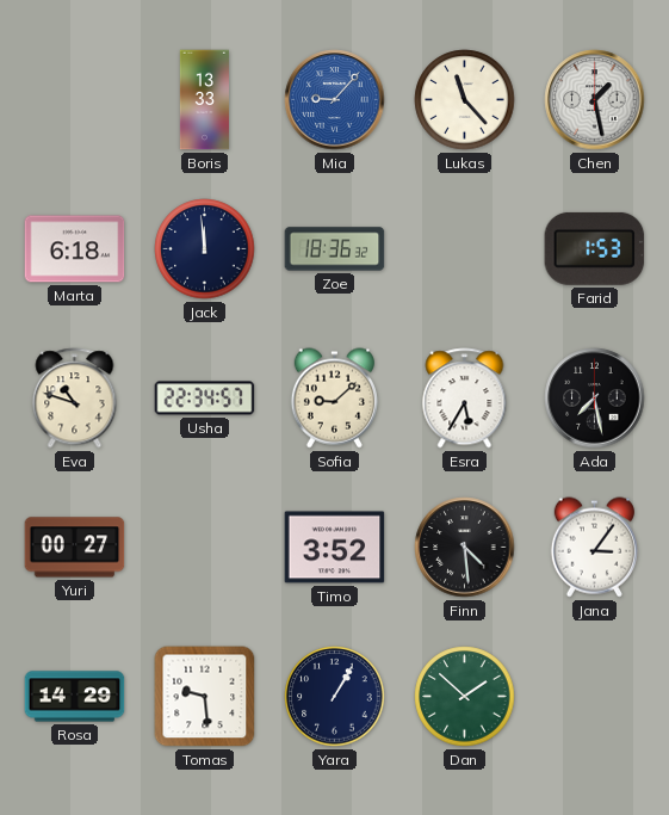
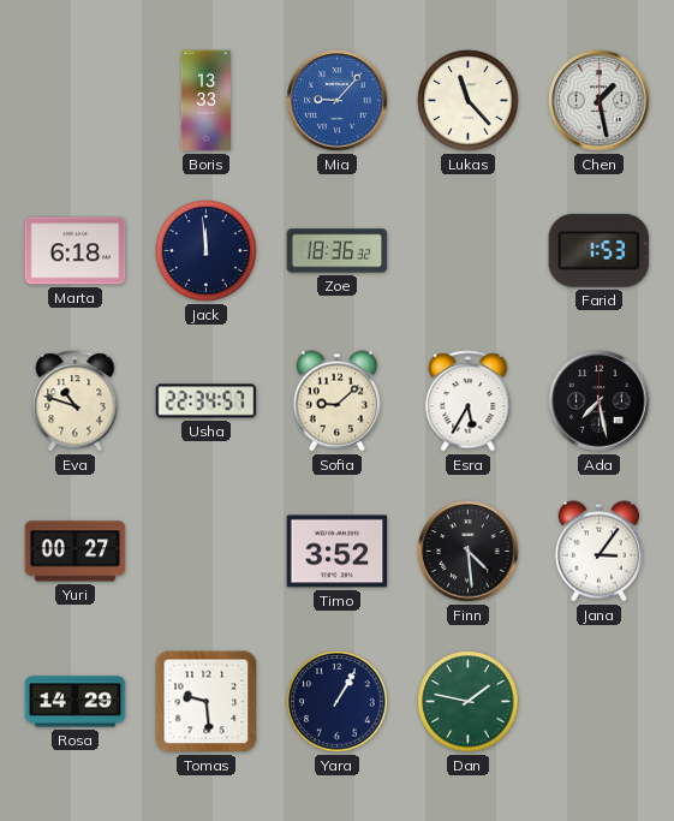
Dan: 1:52 -> 1:47
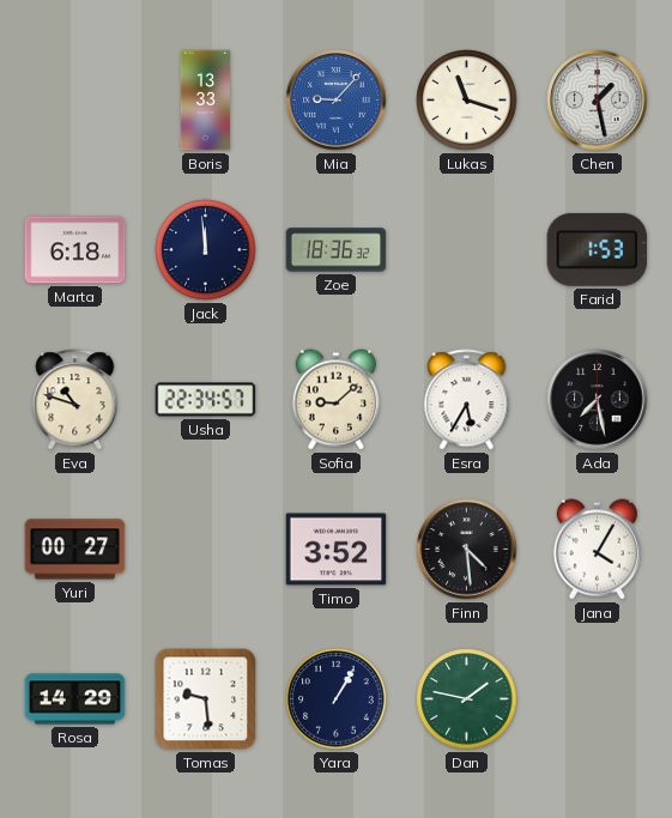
Lukas: 11:23 -> 11:18
Jana: 3:06 -> 4:05
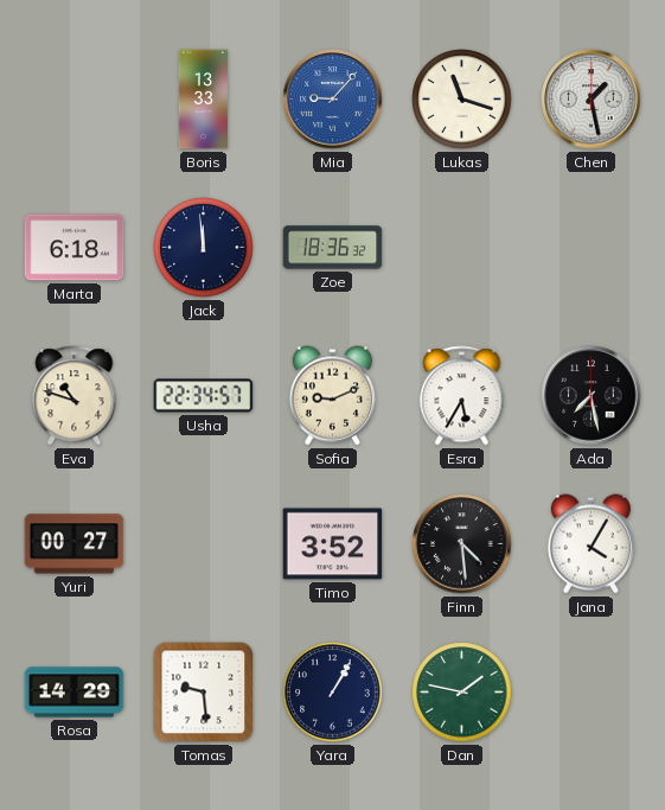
Farid: 1:53 -> none
Sofia: 9:08 -> 9:11
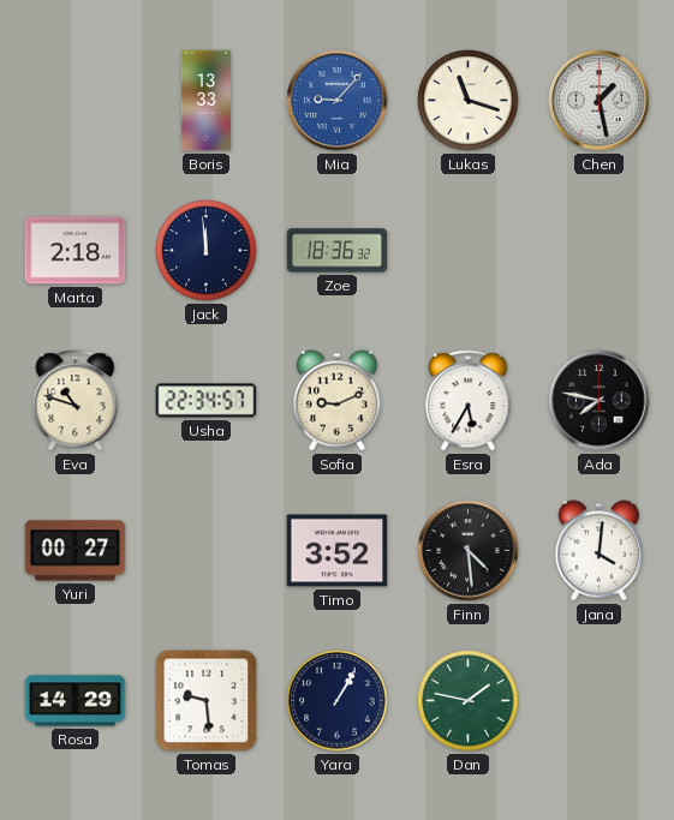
Marta: 6:18 -> 2:18
Ada: 7:28 -> 7:47
Jana: 4:05 -> 4:01
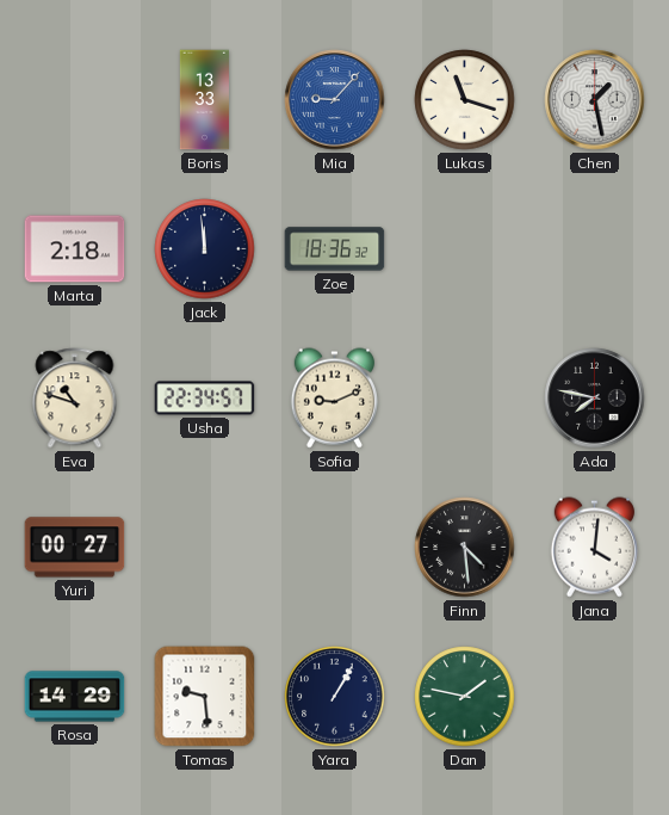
Esra: 5:35 -> none
Timo: 3:52 -> none
